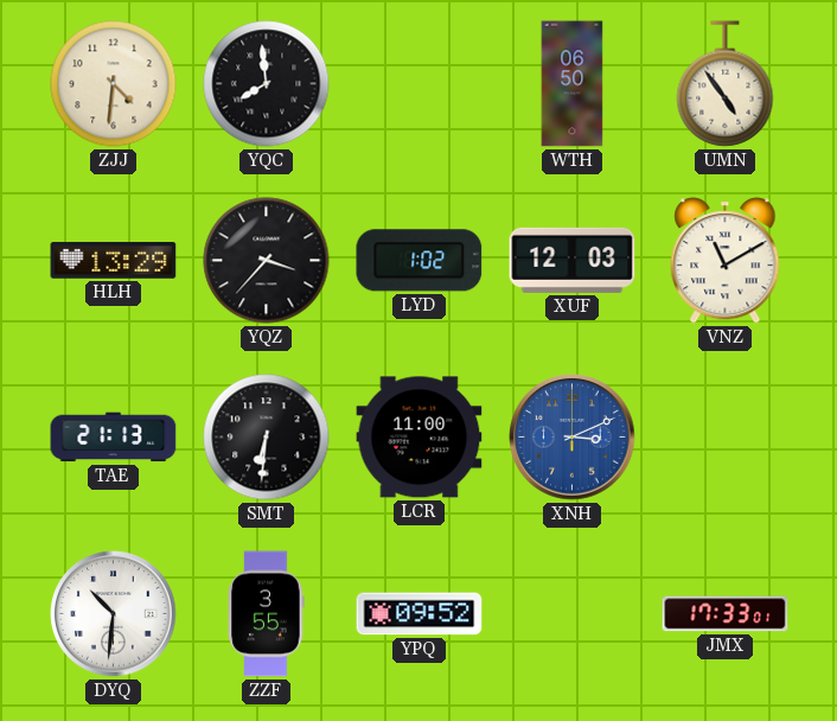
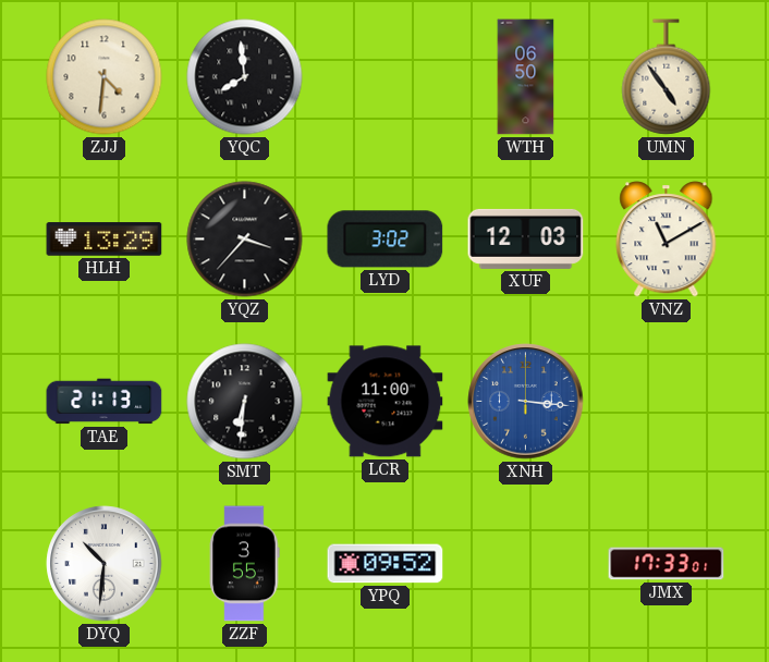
LYD: 1:02 -> 3:02
XNH: 3:11 -> 3:16
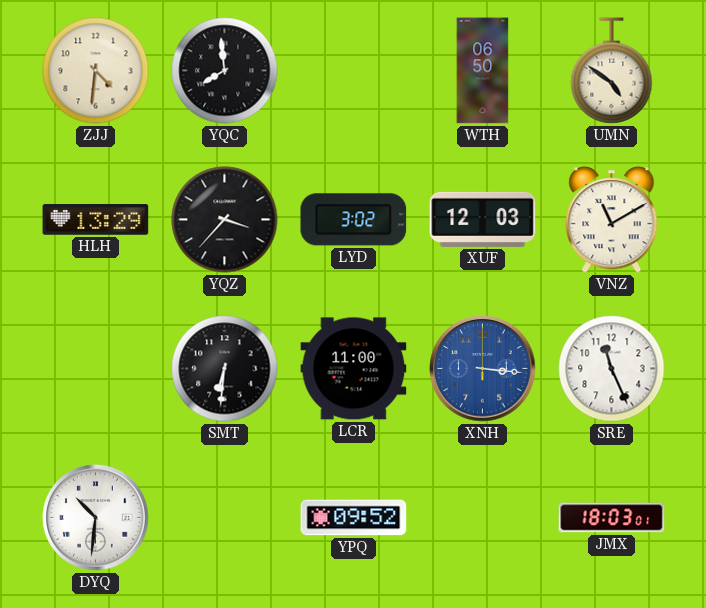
UMN: 4:54 -> 4:51
TAE: 21:13 -> none
SRE: none -> 11:26
ZZF: 3:55 -> none
JMX: 17:33 -> 18:03
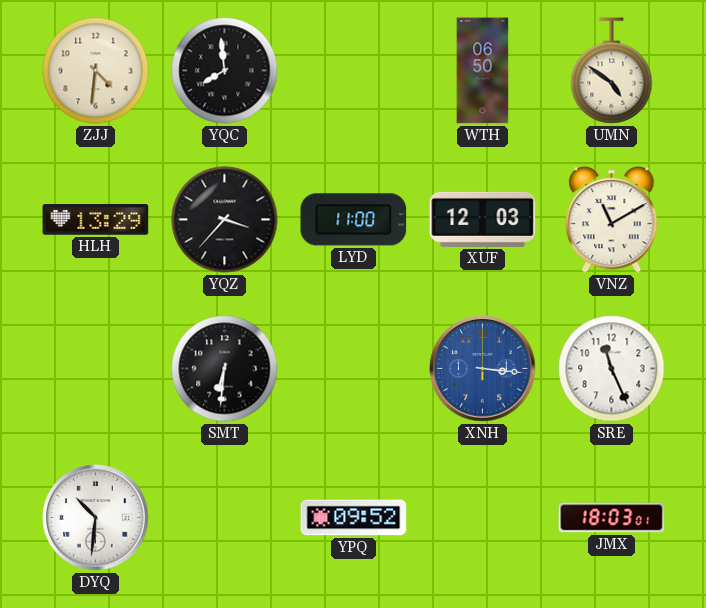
LYD: 3:02 -> 11:00
LCR: 11:00 -> none
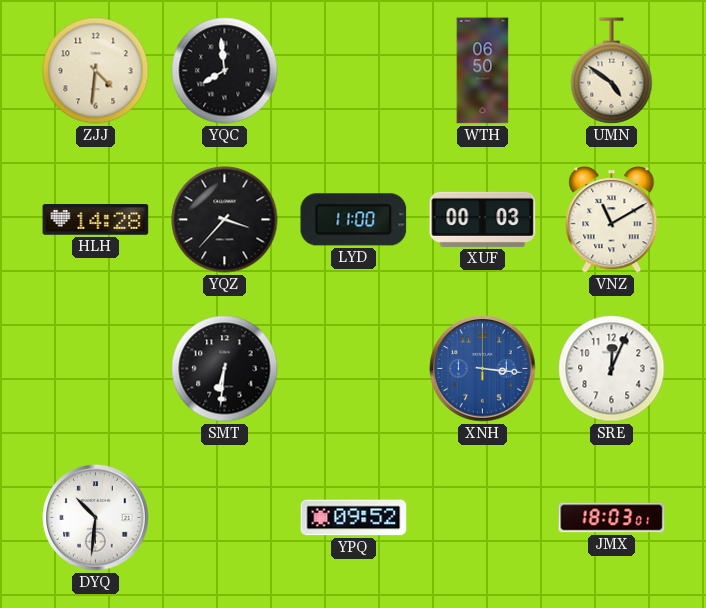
HLH: 13:29 -> 14:28
XUF: 12:03 -> 00:03
SRE: 11:26 -> 12:04
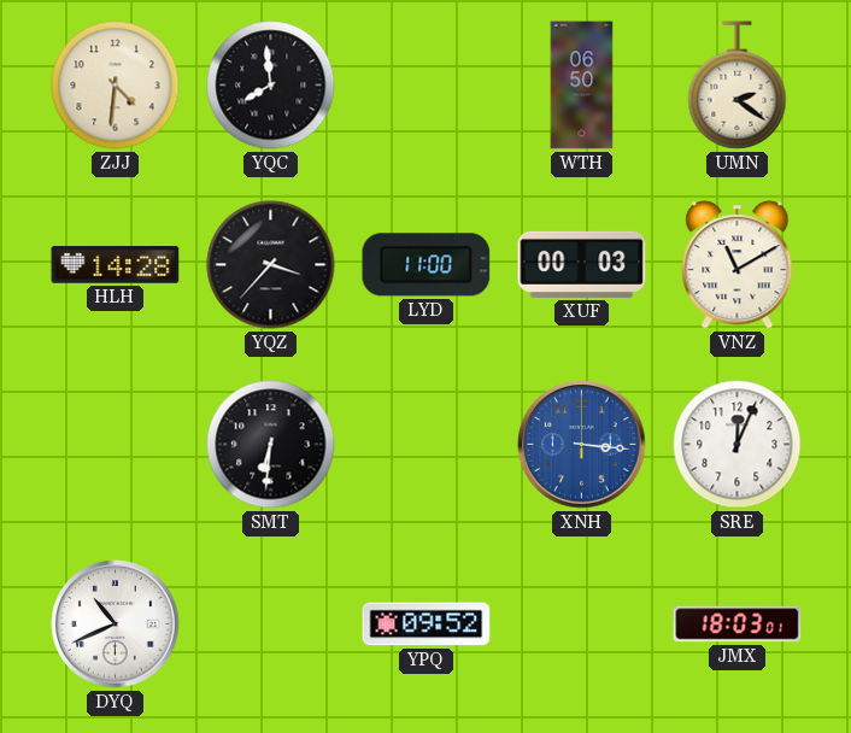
UMN: 4:51 -> 2:21
DYQ: 10:31 -> 10:41
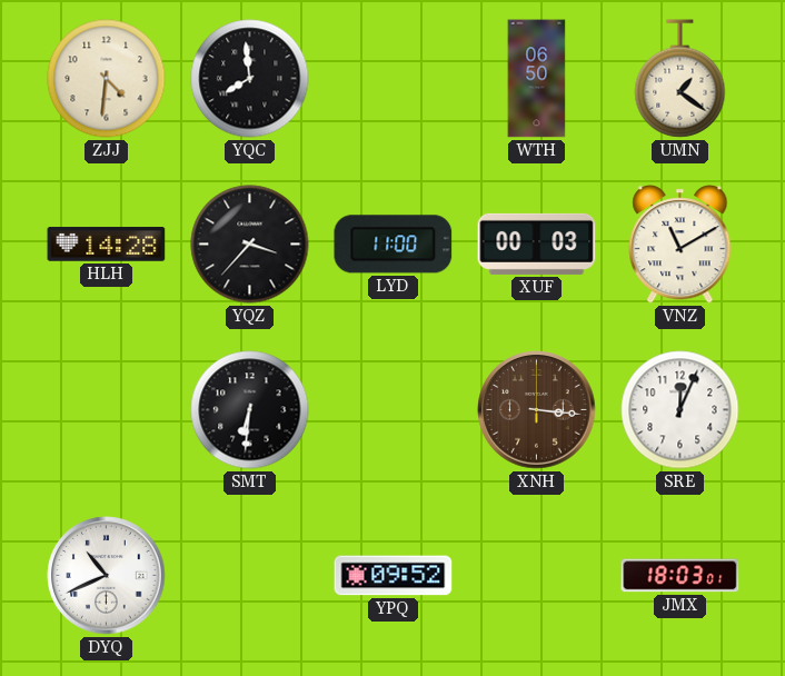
UMN: 2:21 -> 1:21
XNH dial: blue -> brown
